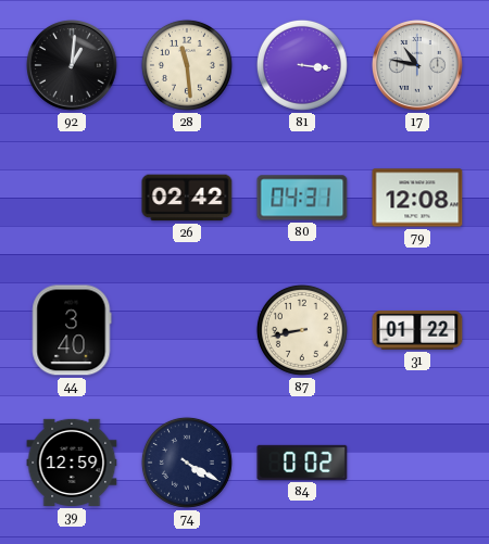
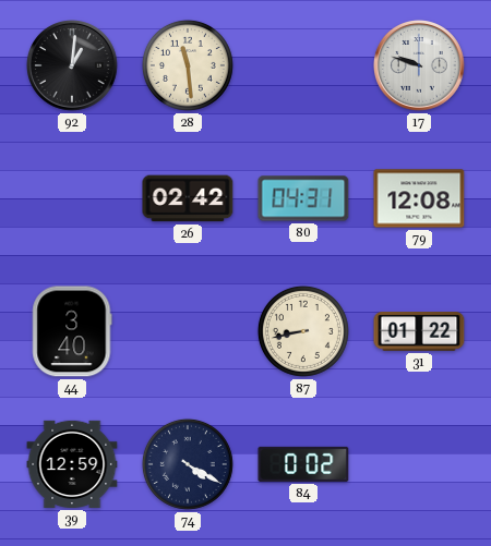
81: 3:16 -> none
17: 10:47 -> 9:48
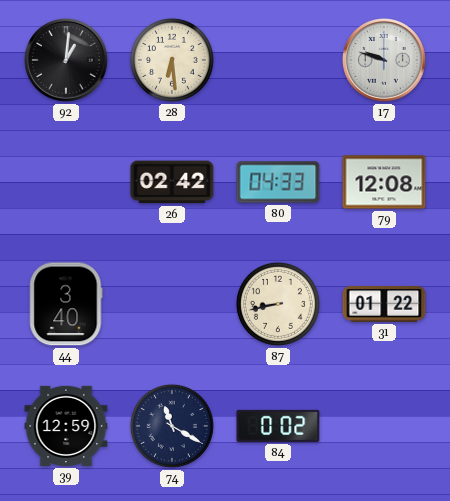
28: 11:29 -> 6:29
80: 04:31 -> 04:33
74: 4:20 -> 11:20
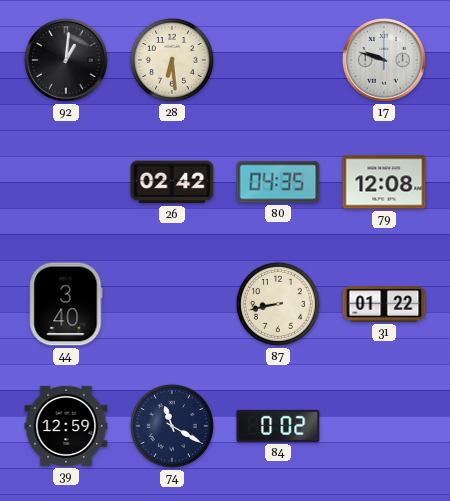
80: 04:33 -> 04:35
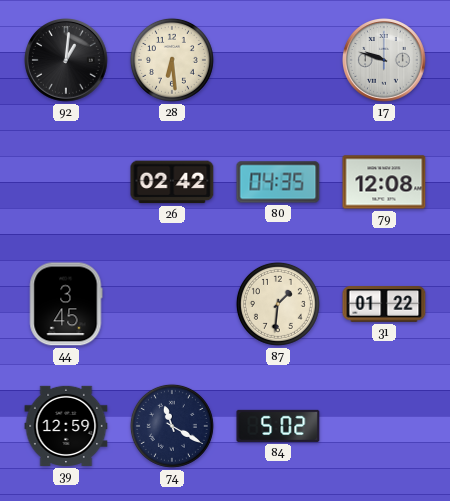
44: 3:40 -> 3:45
87: 8:43 -> 1:31
84: 0:02 -> 5:02
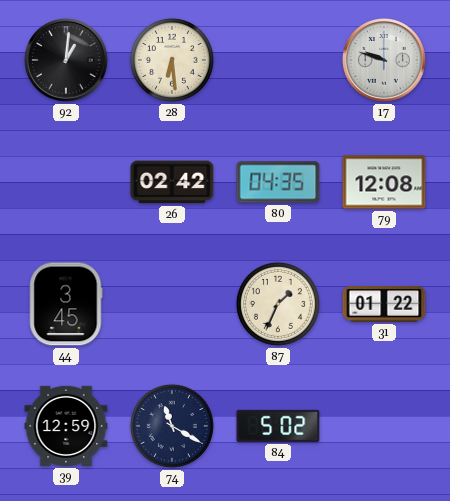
87: 1:31 -> 1:34
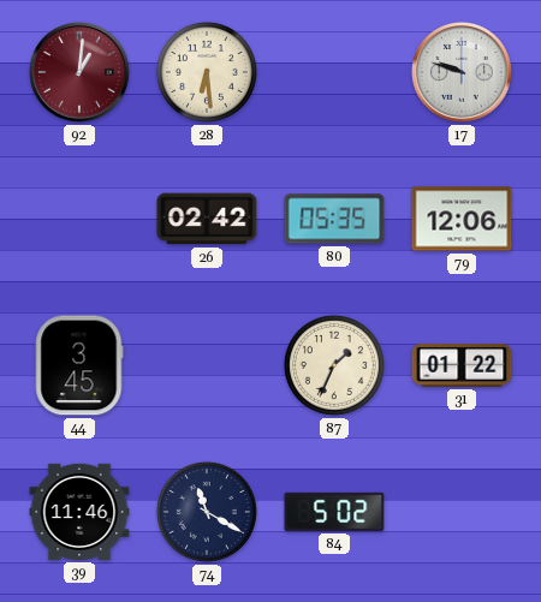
92 dial: black -> burgundy
80: 04:35 -> 05:35
79: 12:08 -> 12:06
39: 12:59 -> 11:46
